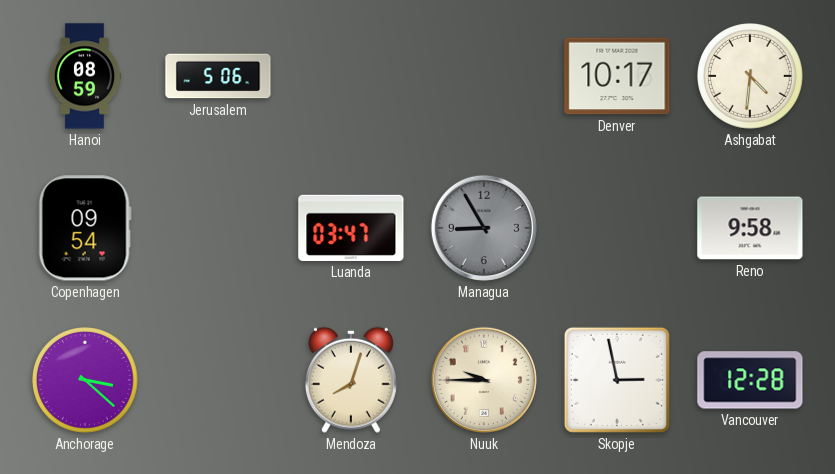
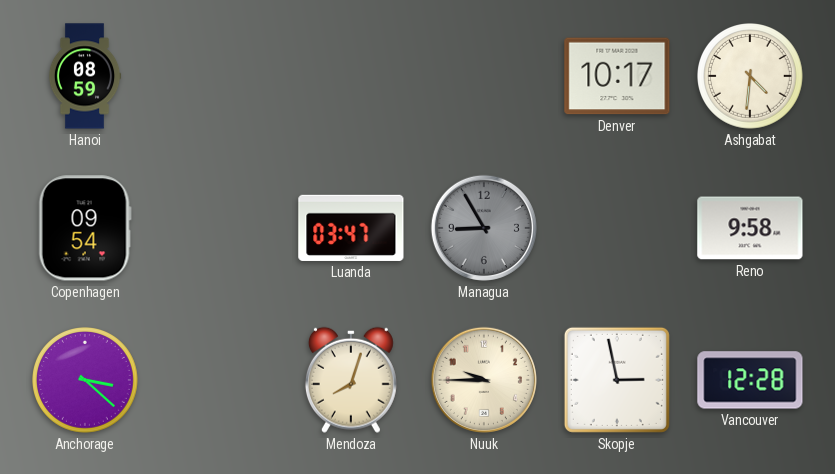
Jerusalem: 5:06 -> none
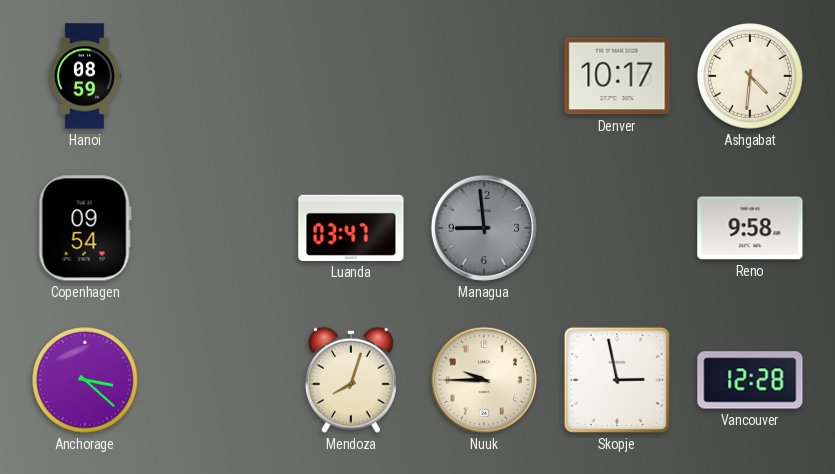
Managua: 8:55 -> 8:59
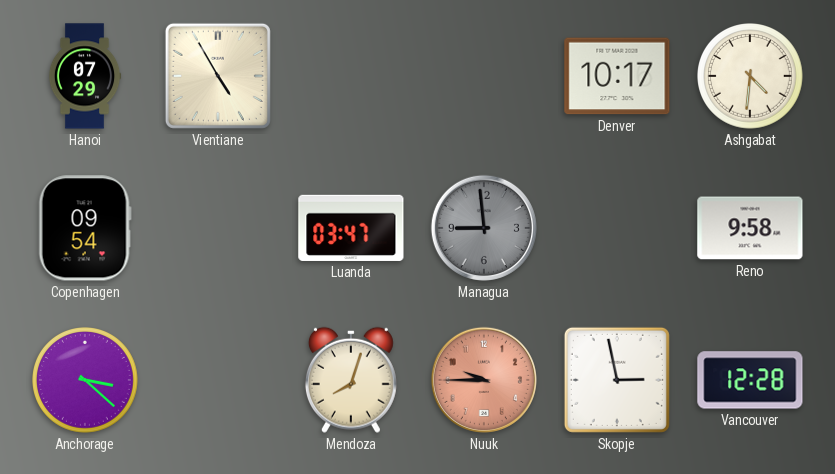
Hanoi: 08:59 -> 07:29
Vientiane: none -> 4:55
Nuuk dial: cream -> salmon
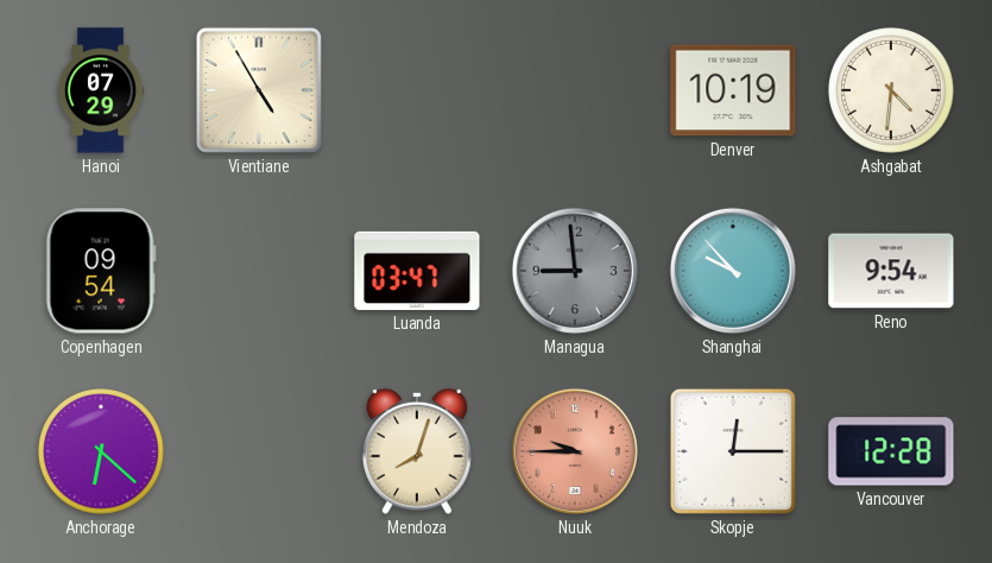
Denver: 10:17 -> 10:19
Shanghai: none -> 9:53
Reno: 9:58 -> 9:54
Anchorage: 3:22 -> 6:22
Skopje: 2:58 -> 12:15
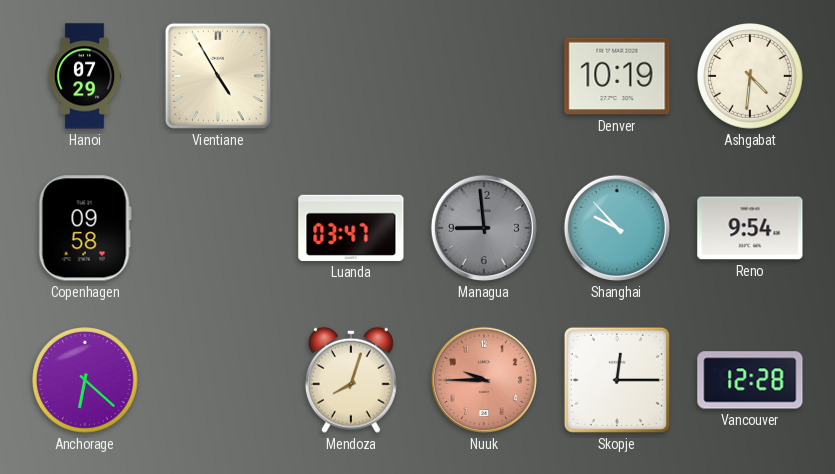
Copenhagen: 09:54 -> 09:58
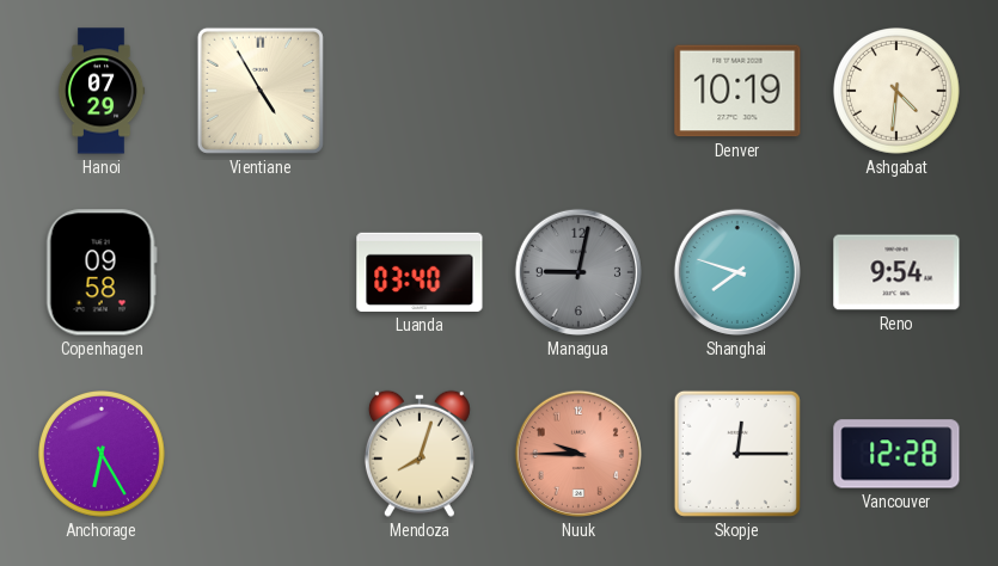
Luanda: 03:47 -> 03:40
Managua: 8:59 -> 9:02
Shanghai: 9:53 -> 7:48
Anchorage: 6:22 -> 6:25
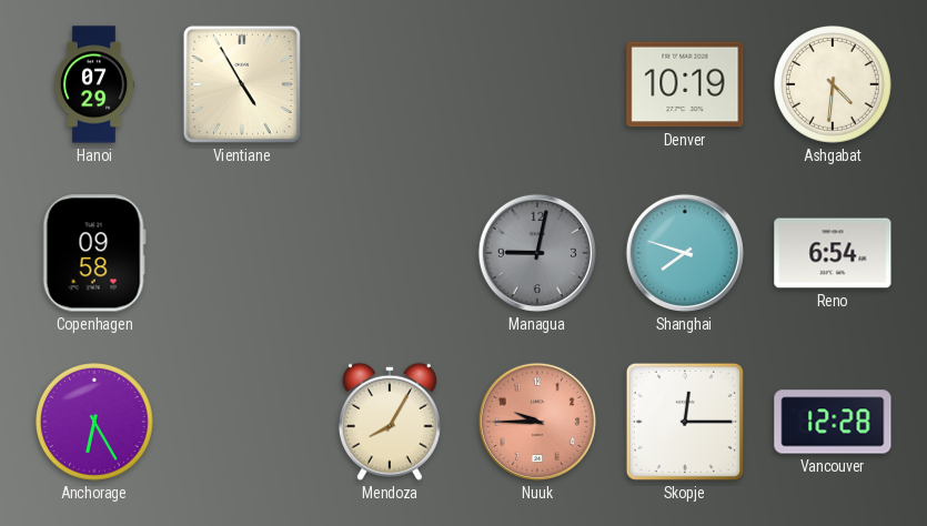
Luanda: 03:40 -> none
Reno: 9:54 -> 6:54
Mendoza: 8:03 -> 8:05
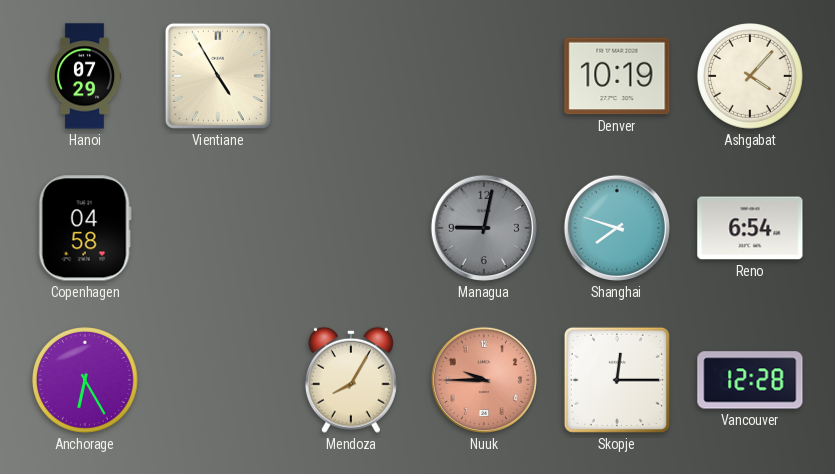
Ashgabat: 4:31 -> 4:07
Copenhagen: 09:58 -> 04:58
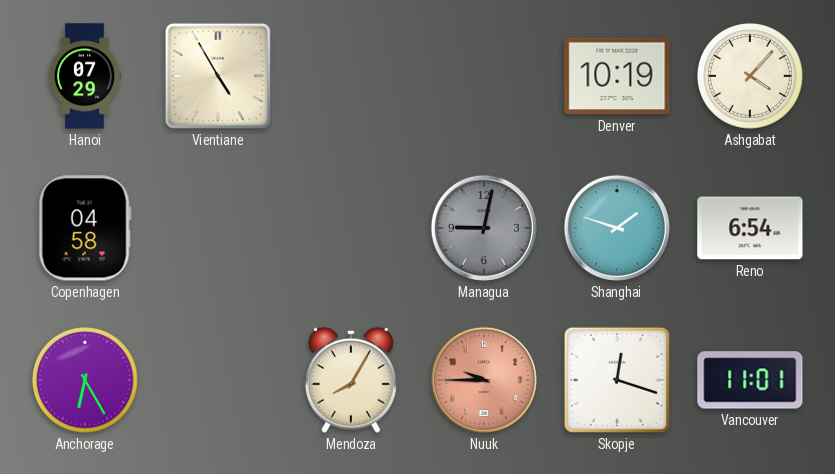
Shanghai: 7:48 -> 1:48
Skopje: 12:15 -> 12:18
Vancouver: 12:28 -> 11:01
